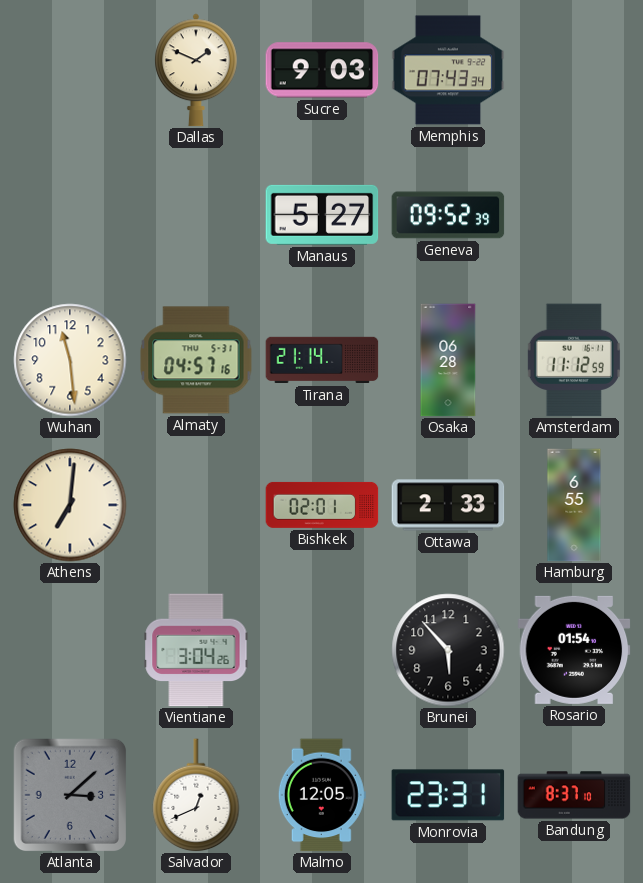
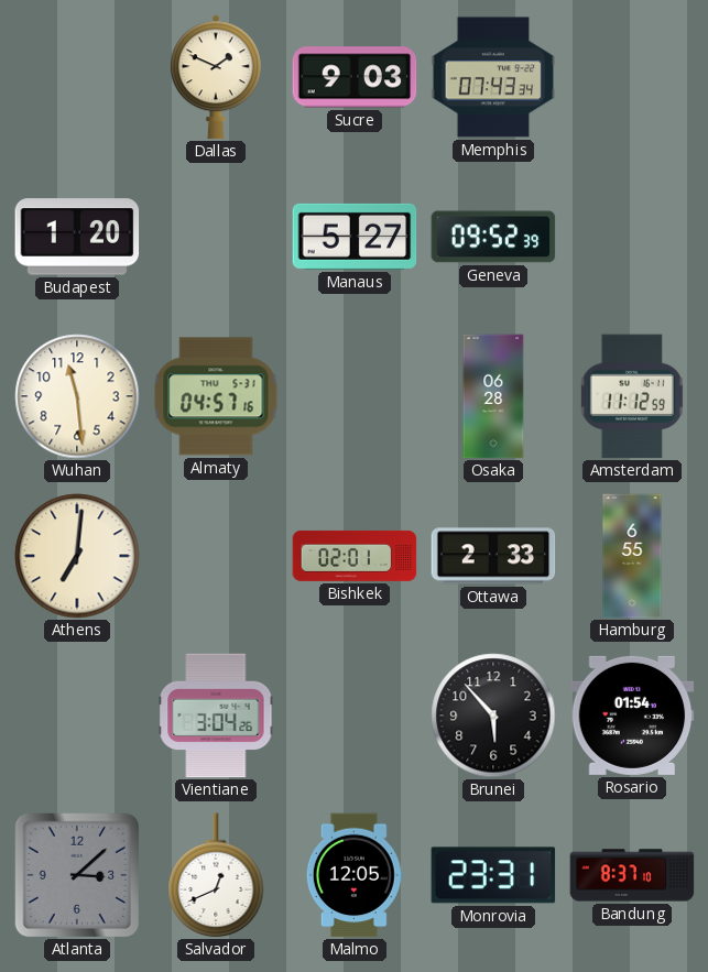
Budapest: none -> 1:20
Tirana: 21:14 -> none
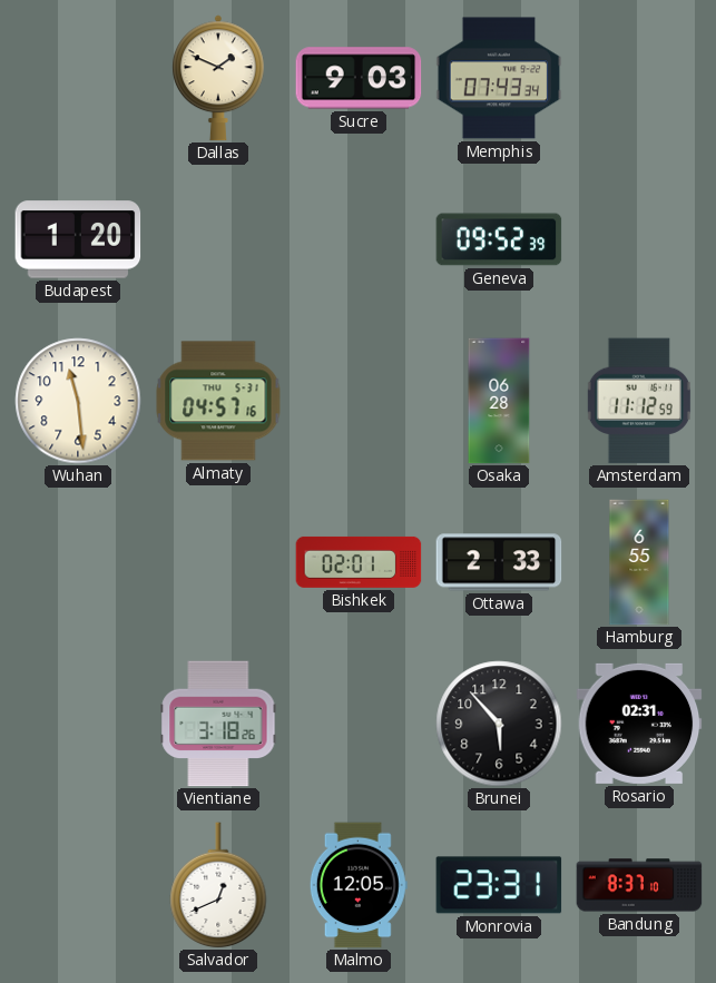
Manaus: 5:27 -> none
Athens: 7:01 -> none
Vientiane: 3:04 -> 3:18
Rosario: 01:54 -> 02:31
Atlanta: 3:08 -> none
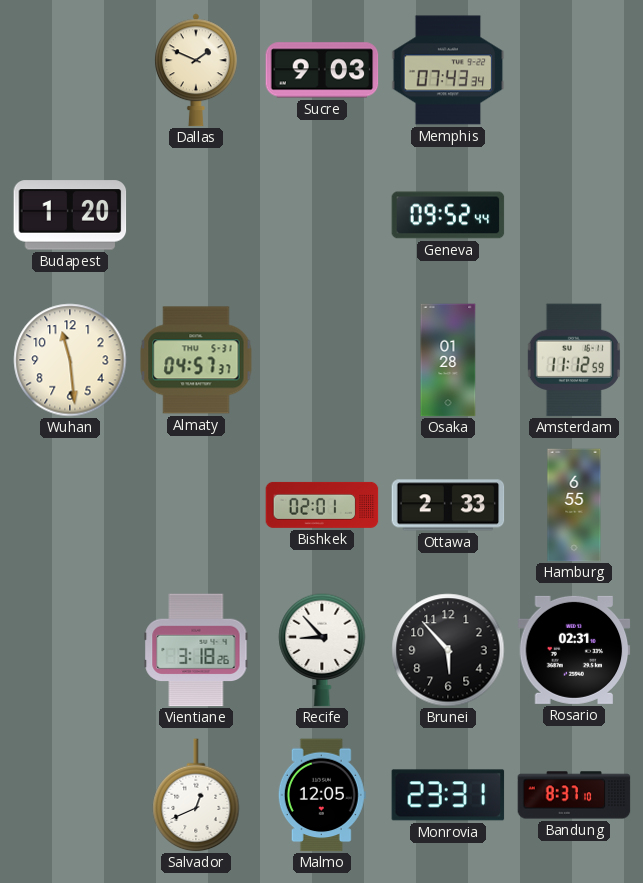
Geneva: 09:52:39 -> 09:52:44
Almaty: 04:57:16 -> 04:57:37
Osaka: 06:28 -> 01:28
Recife: none -> 8:53
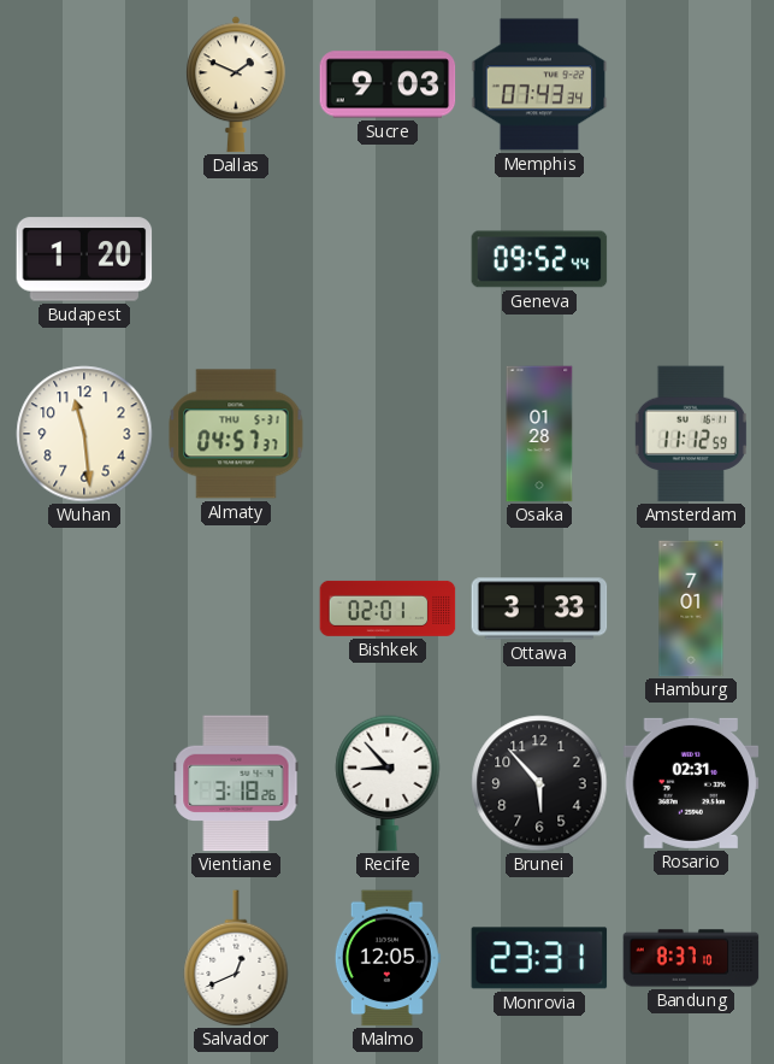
Ottawa: 2:33 -> 3:33
Hamburg: 6:55 -> 7:01
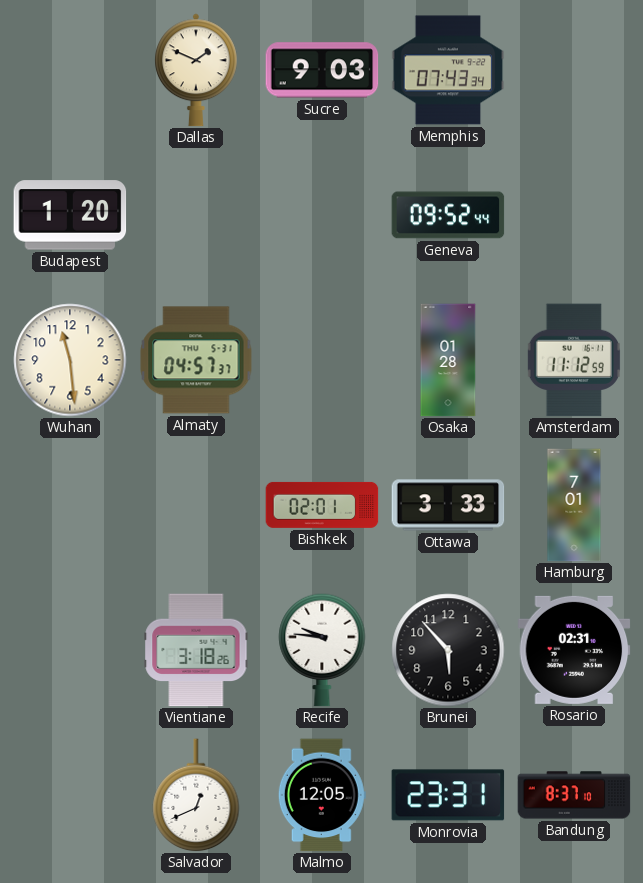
Recife: 8:53 -> 9:46
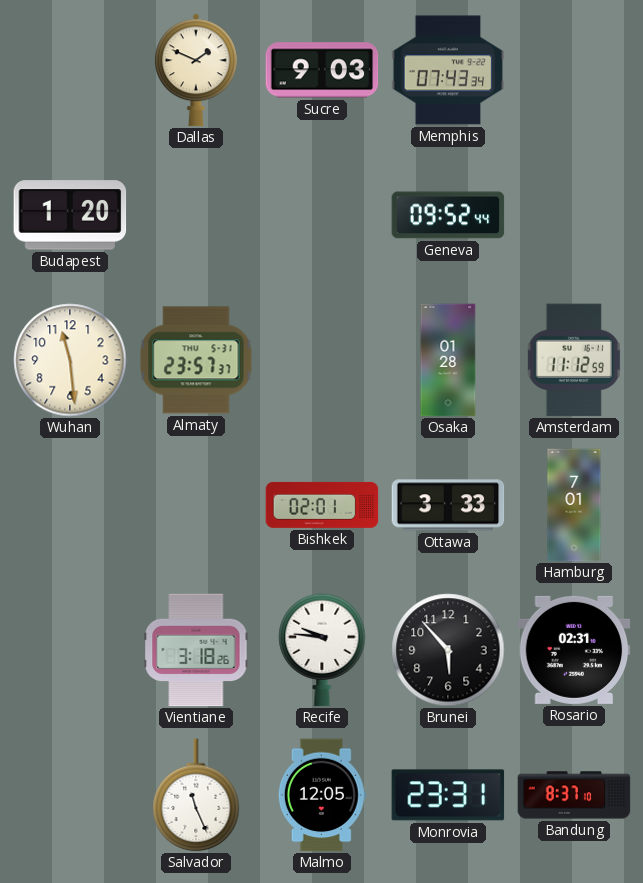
Almaty: 04:57 -> 23:57
Salvador: 12:41 -> 11:26
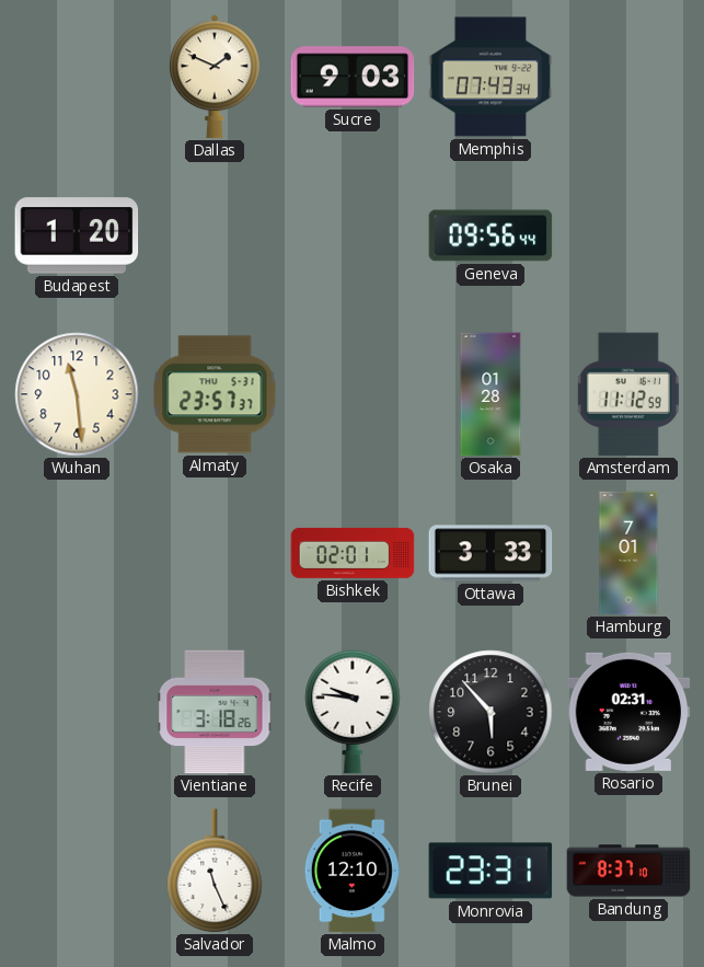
Geneva: 09:52 -> 09:56
Malmo: 12:05 -> 12:10
